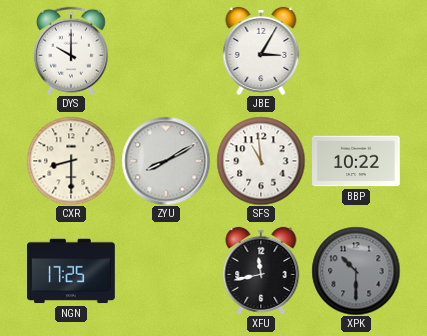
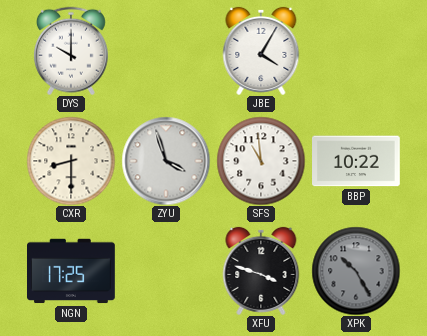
JBE: 3:05 -> 4:05
ZYU: 8:10 -> 3:57
XFU: 11:43 -> 3:48
XPK: 10:30 -> 10:25
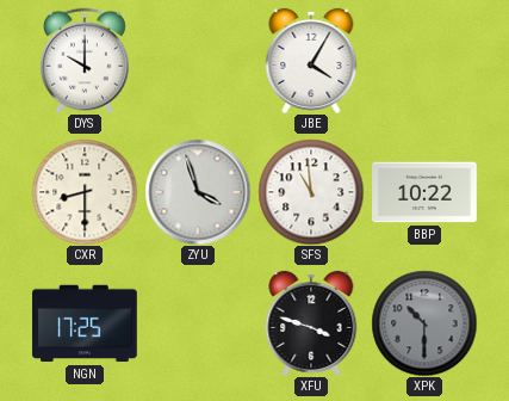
XPK: 10:25 -> 10:30
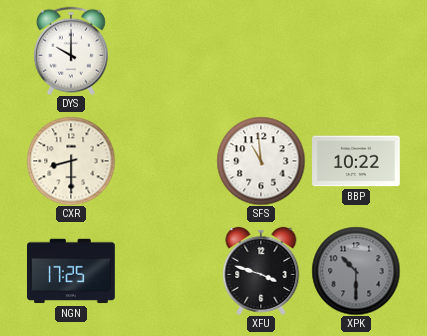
JBE: 4:05 -> none
ZYU: 3:57 -> none
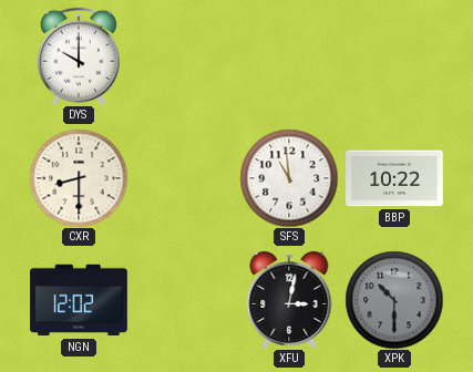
NGN: 17:25 -> 12:02
XFU: 3:48 -> 3:02
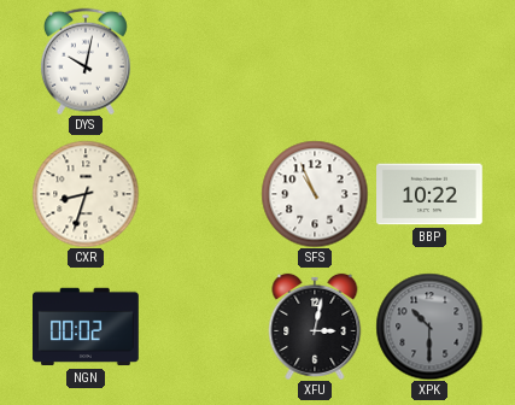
DYS: 10:00 -> 10:02
CXR: 8:30 -> 8:33
SFS: 10:59 -> 10:56
NGN: 12:02 -> 00:02
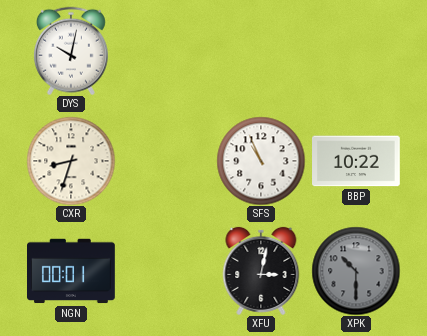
NGN: 00:02 -> 00:01
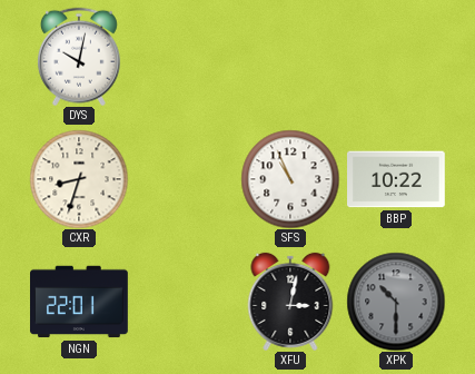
NGN: 00:01 -> 22:01
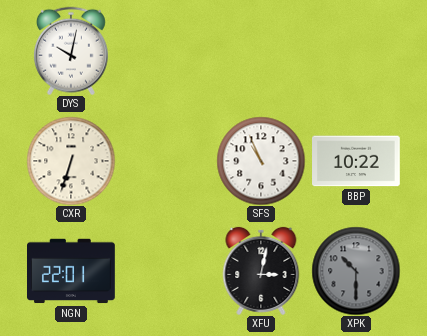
CXR: 8:33 -> 6:33
